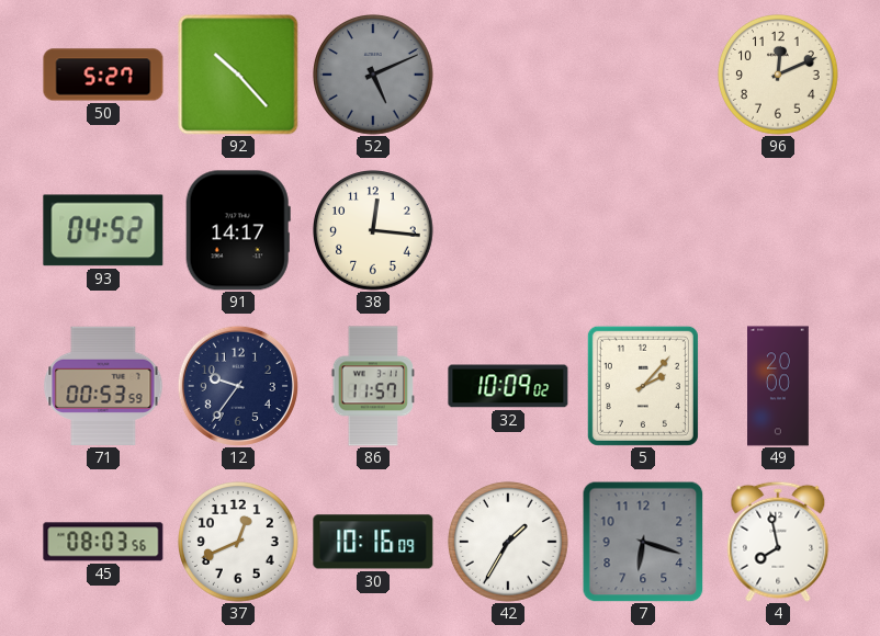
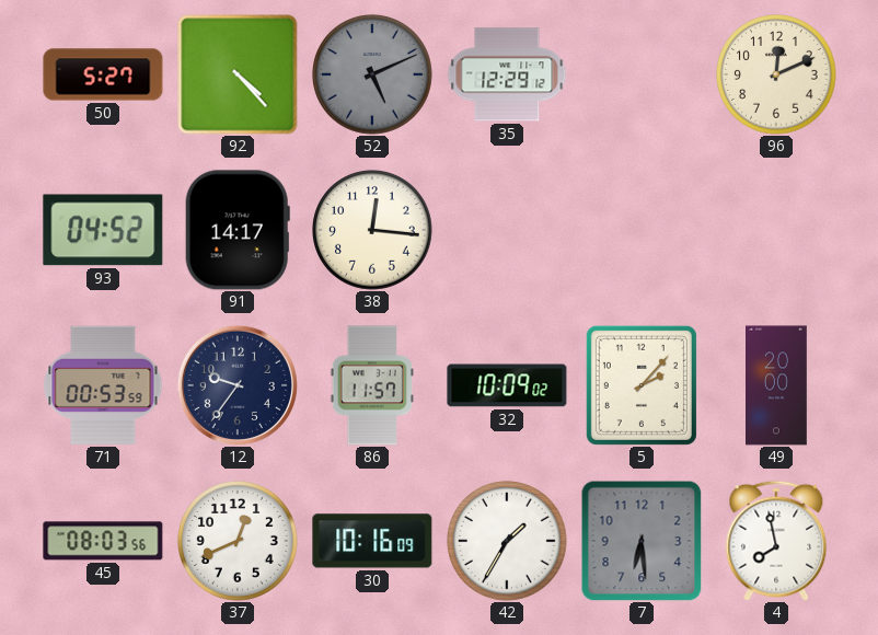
92: 10:23 -> 4:23
35: none -> 12:29
7: 6:18 -> 6:29
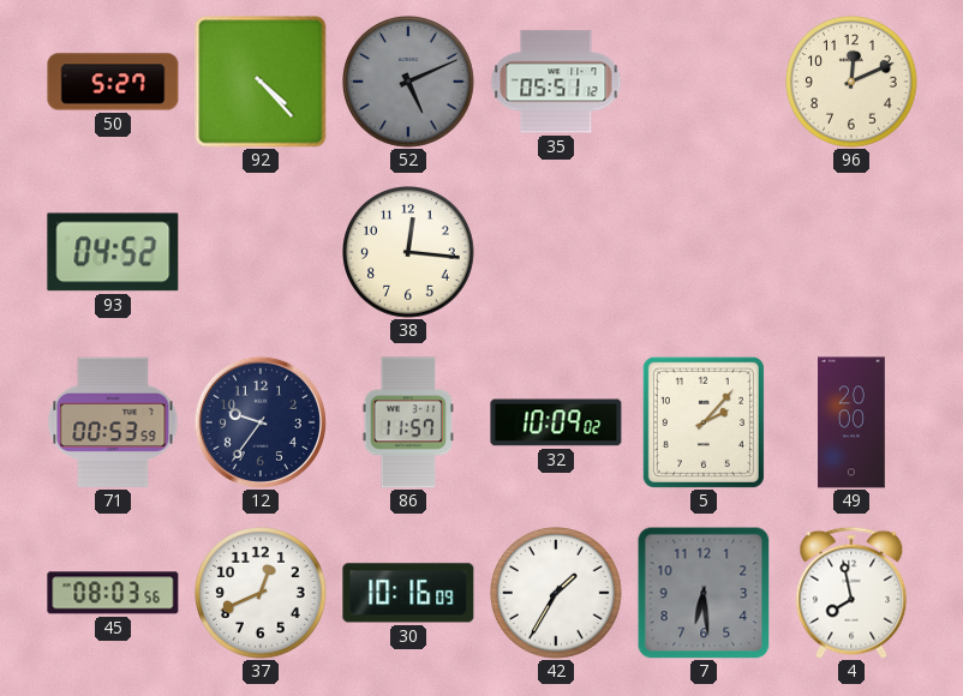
35: 12:29 -> 05:51
91: 14:17 -> none
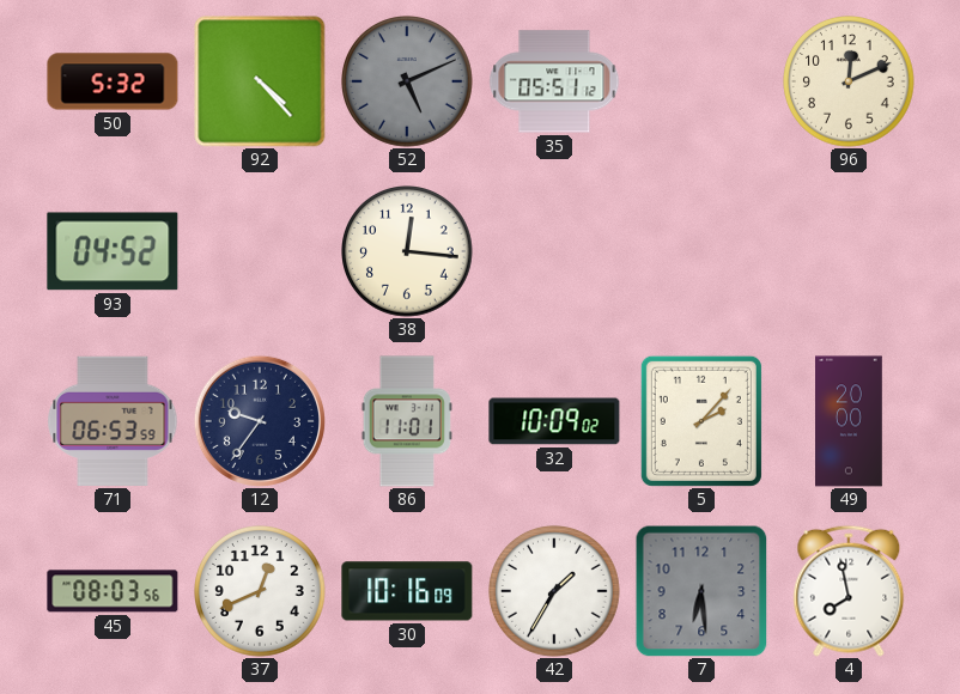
50: 5:27 -> 5:32
71: 00:53 -> 06:53
86: 11:57 -> 11:01
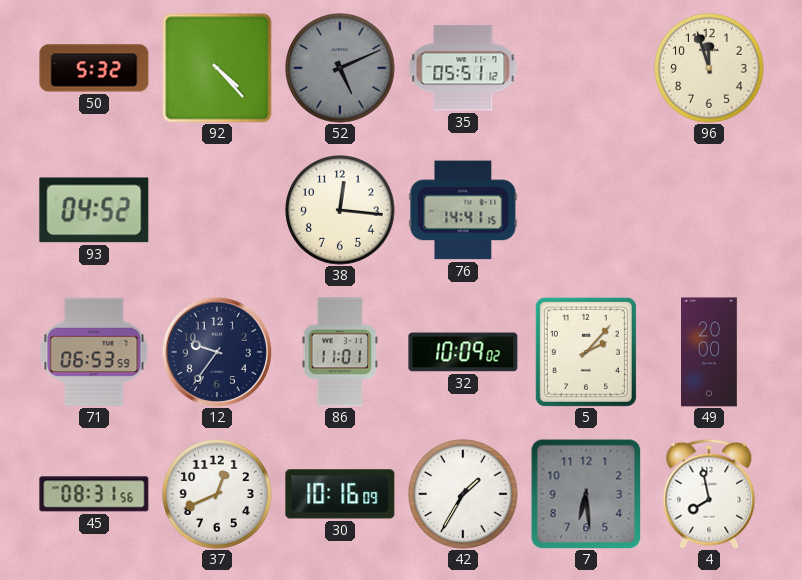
96: 12:11 -> 11:57
76: none -> 14:41
45: 08:03 -> 08:31
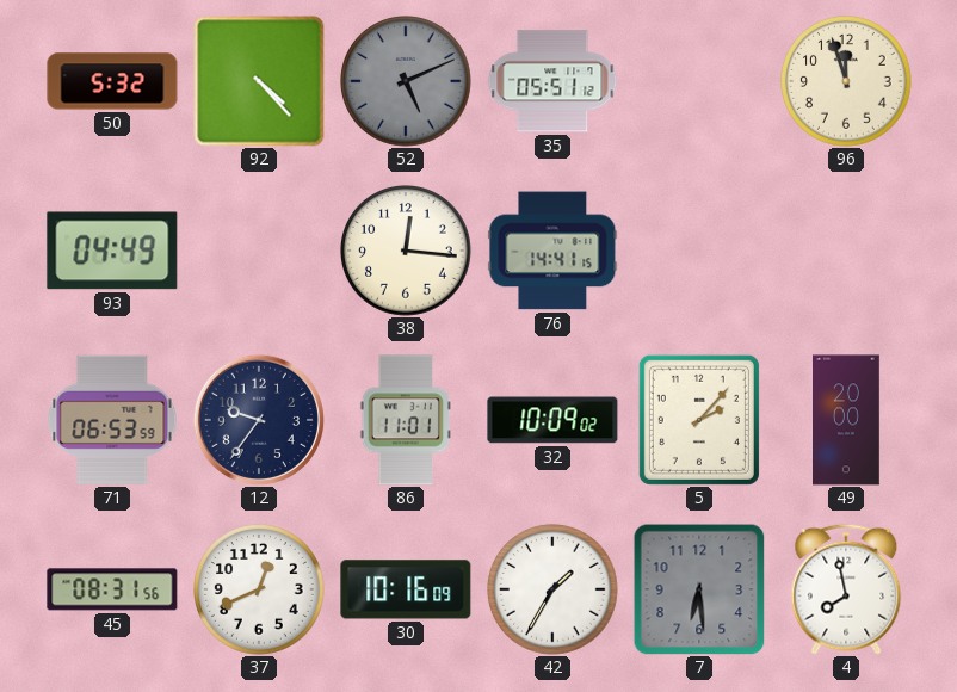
93: 04:52 -> 04:49
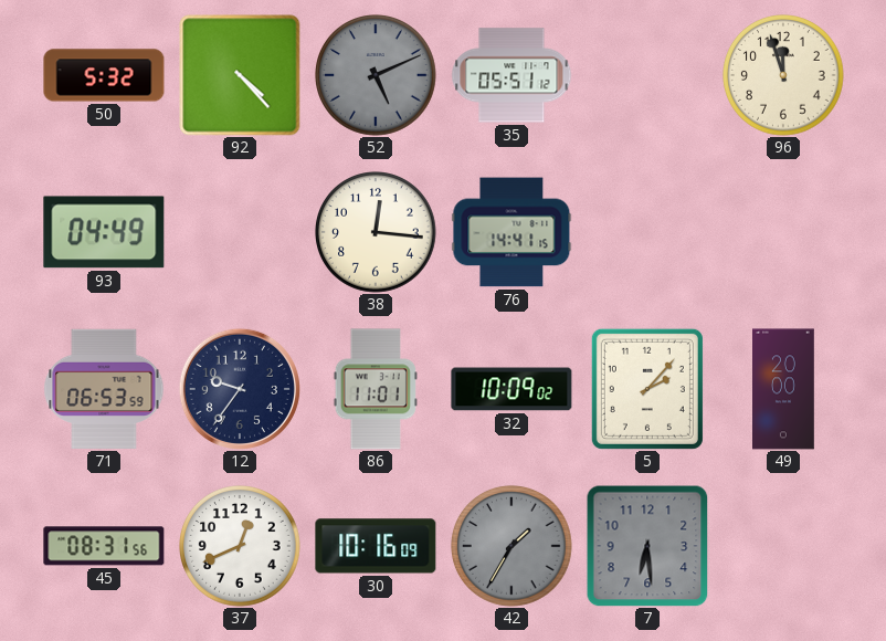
42 dial: white -> grey
4: 7:58 -> none
